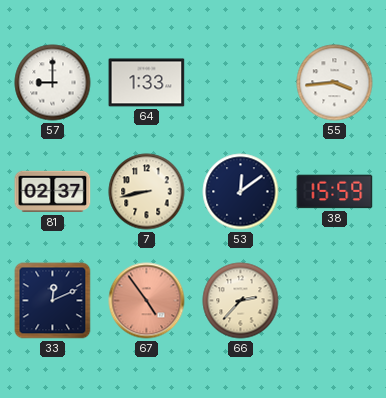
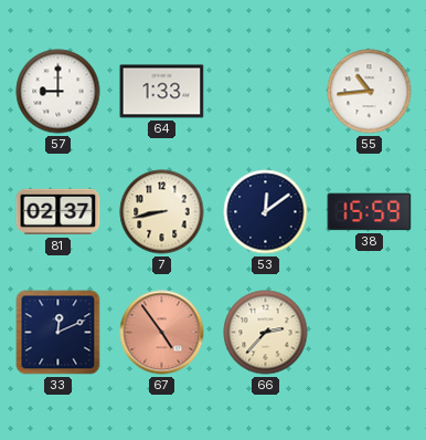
55: 3:44 -> 10:44
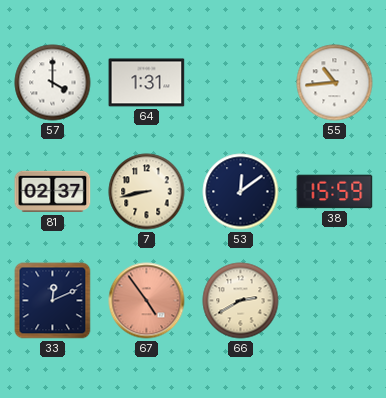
57: 9:00 -> 4:00
64: 1:33 -> 1:31
66: 2:37 -> 2:40
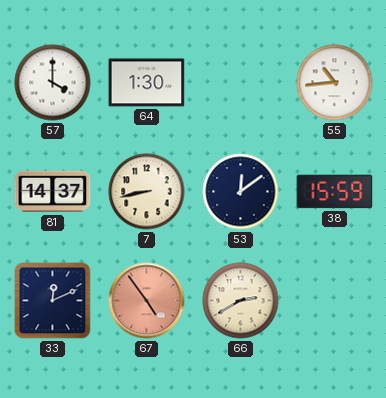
64: 1:31 -> 1:30
81: 02:37 -> 14:37
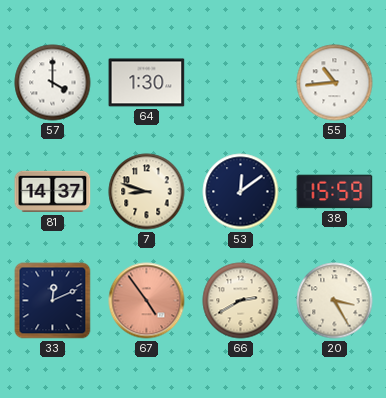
7: 8:43 -> 8:48
20: none -> 3:25
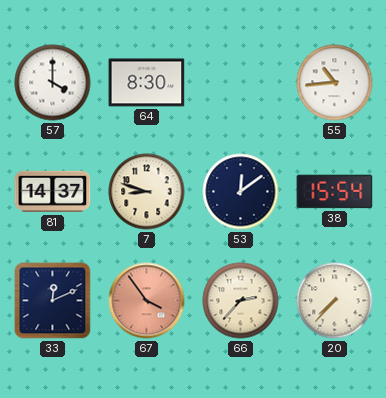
64: 1:30 -> 8:30
38: 15:59 -> 15:54
67: 4:54 -> 3:54
66: 2:40 -> 2:37
20: 3:25 -> 7:37
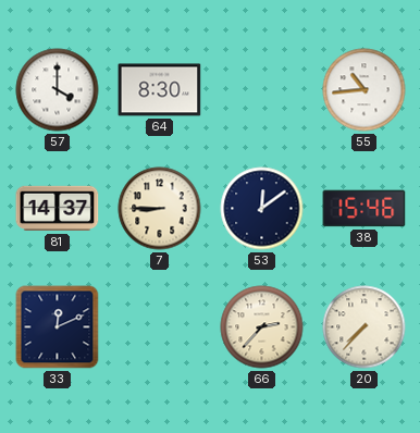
7: 8:48 -> 8:45
38: 15:54 -> 15:46
67: 3:54 -> none
